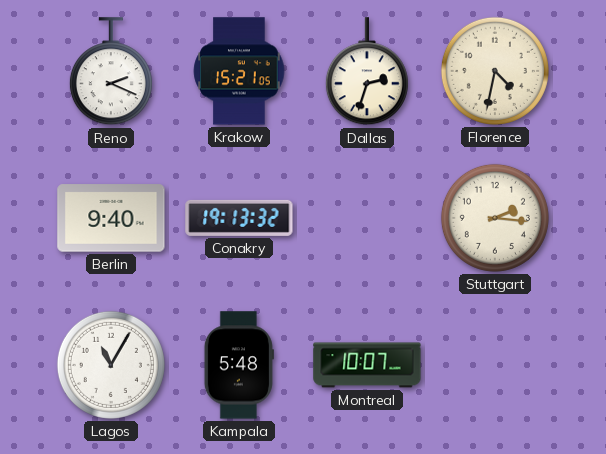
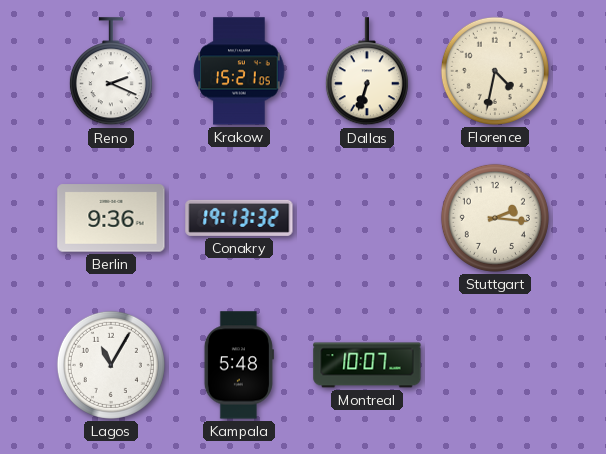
Dallas: 2:33 -> 6:33
Berlin: 9:40 -> 9:36
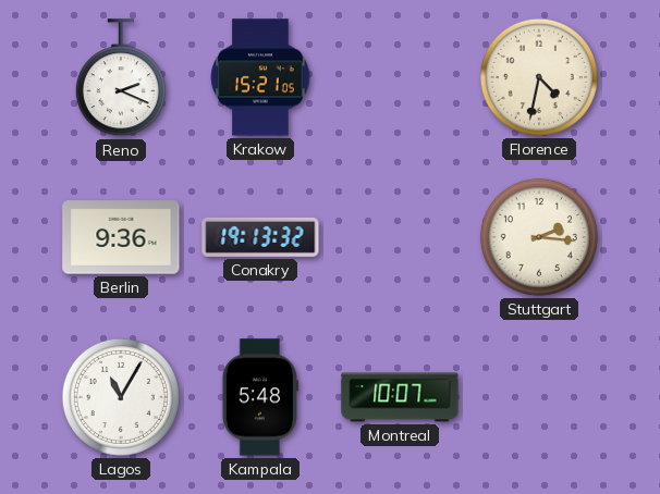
Dallas: 6:33 -> none
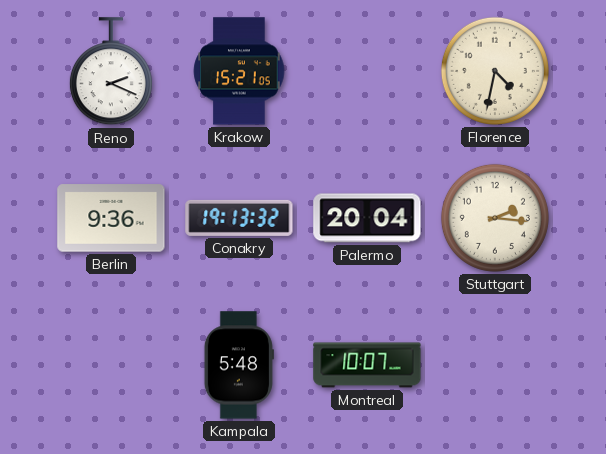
Palermo: none -> 20:04
Lagos: 11:05 -> none
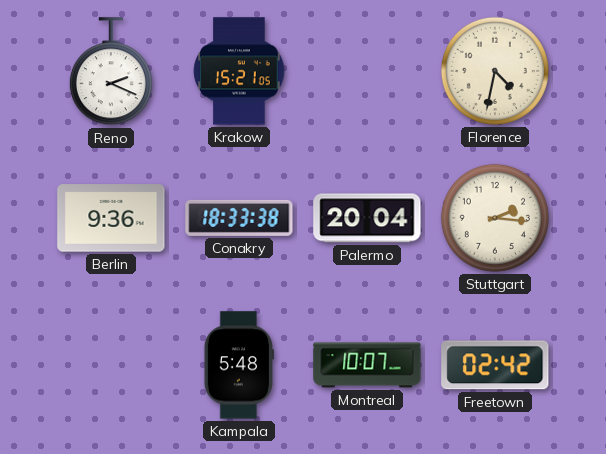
Conakry: 19:13 -> 18:33
Freetown: none -> 02:42
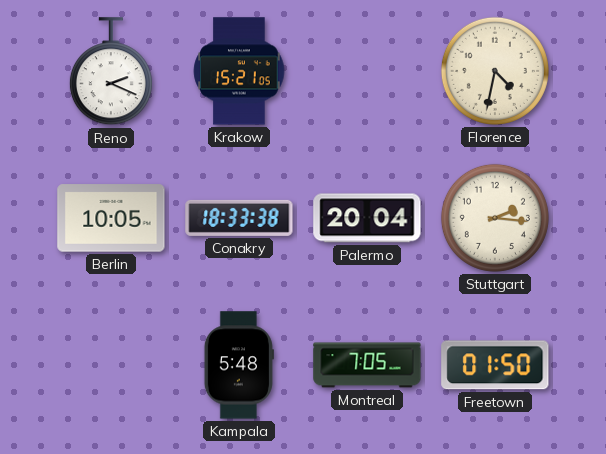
Berlin: 9:36 -> 10:05
Montreal: 10:07 -> 7:05
Freetown: 02:42 -> 01:50
